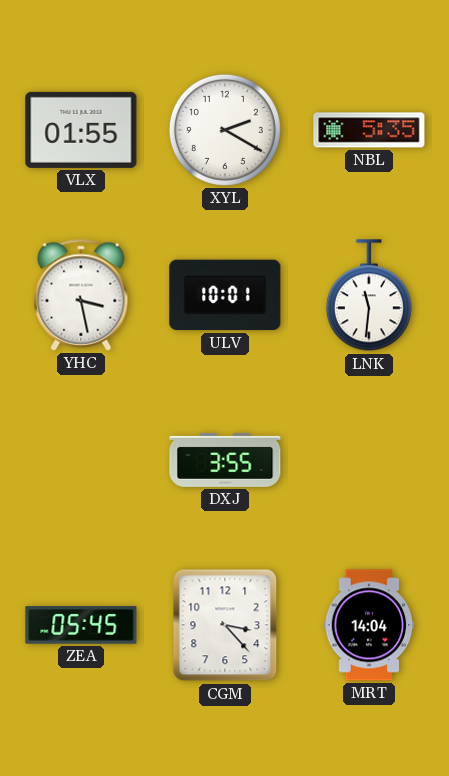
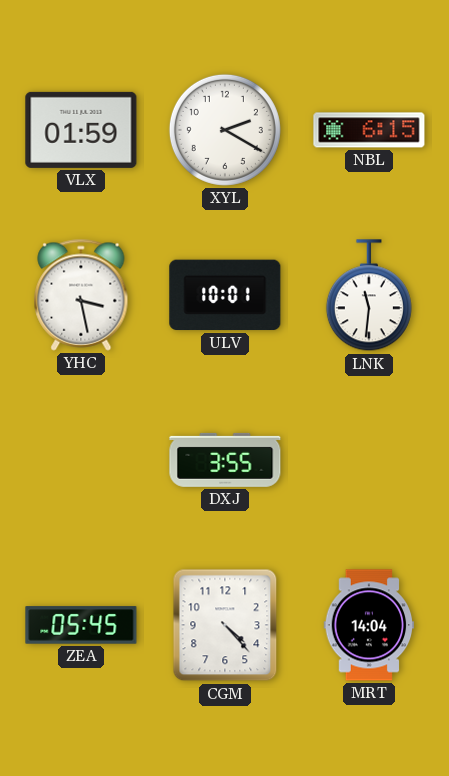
VLX: 01:55 -> 01:59
NBL: 5:35 -> 6:15
CGM: 3:23 -> 4:23
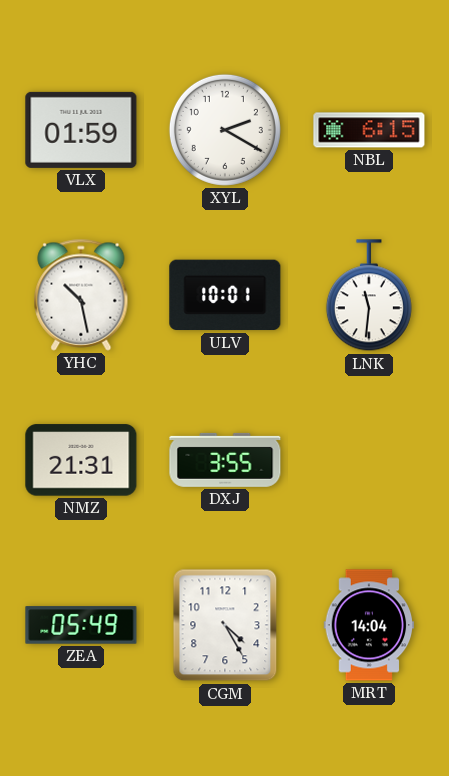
YHC: 3:28 -> 10:28
NMZ: none -> 21:31
ZEA: 05:45 -> 05:49
CGM: 4:23 -> 4:25
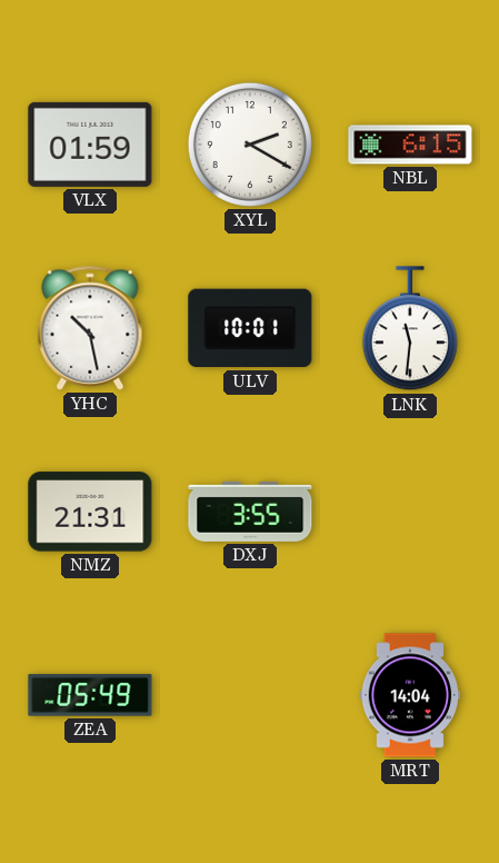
CGM: 4:25 -> none
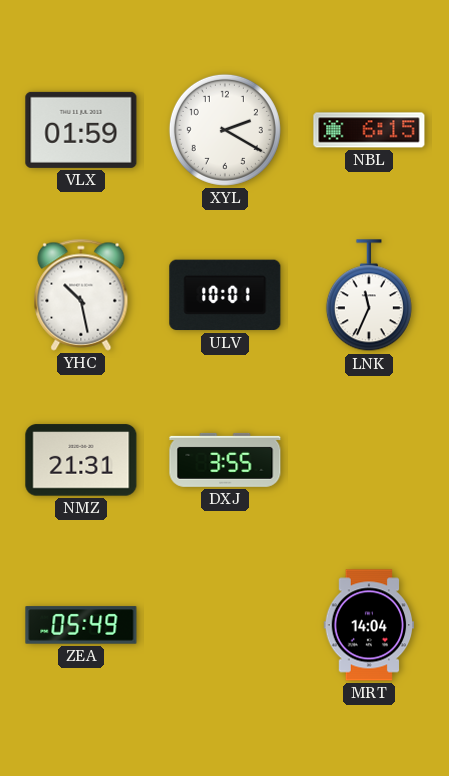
LNK: 11:31 -> 11:34
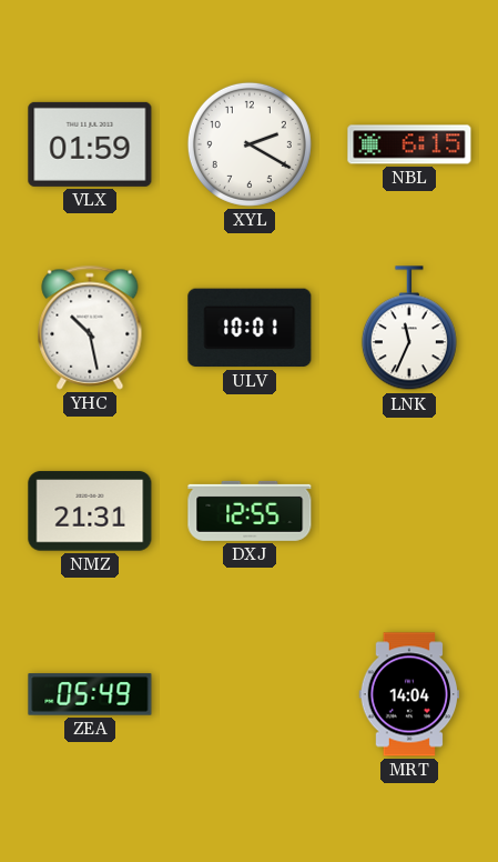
DXJ: 3:55 -> 12:55
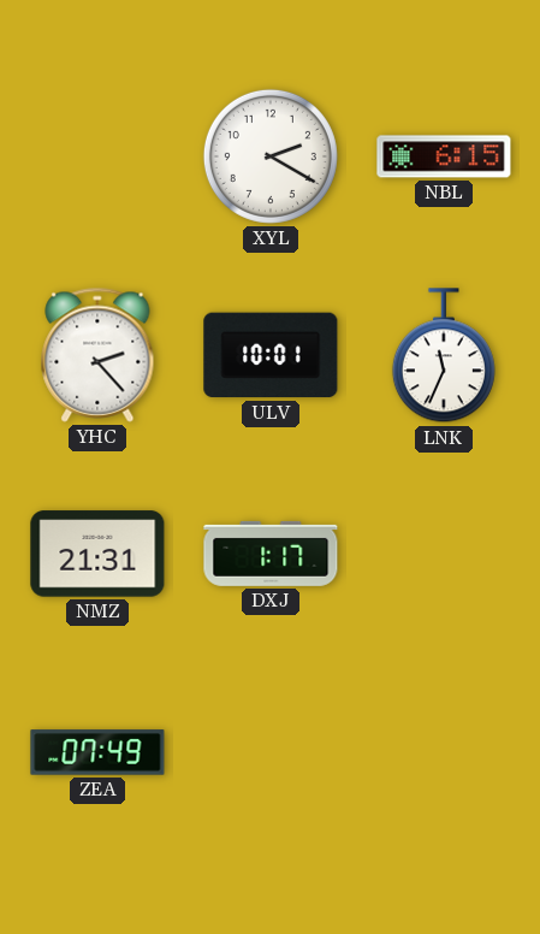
VLX: 01:59 -> none
YHC: 10:28 -> 2:23
DXJ: 12:55 -> 1:17
ZEA: 05:49 -> 07:49
MRT: 14:04 -> none
